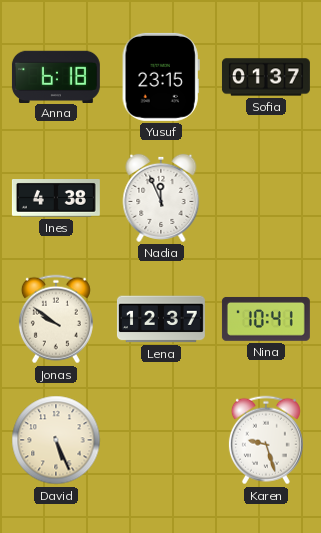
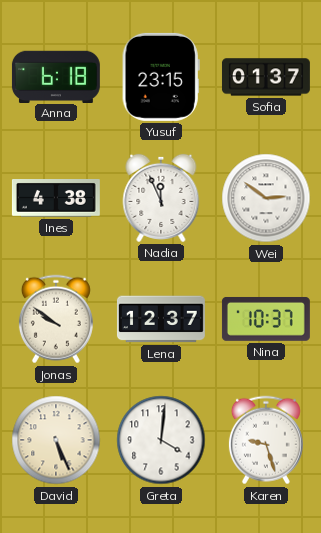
Wei: none -> 2:51
Nina: 10:41 -> 10:37
Greta: none -> 4:01
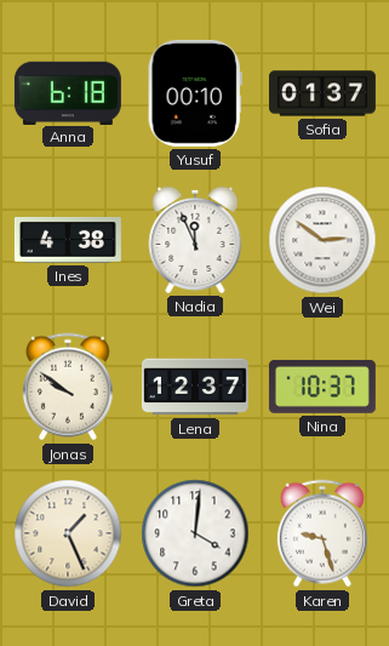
Yusuf: 23:15 -> 00:10
David: 5:26 -> 1:26
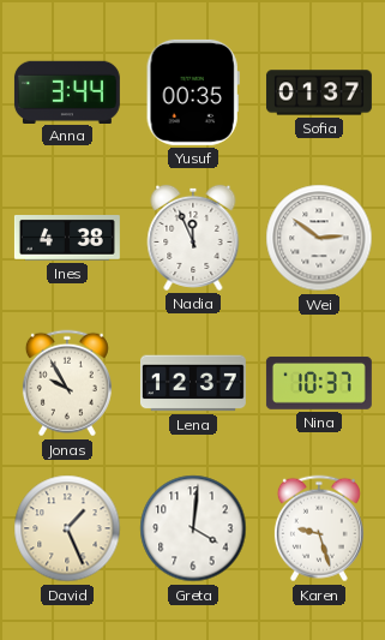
Anna: 6:18 -> 3:44
Yusuf: 00:10 -> 00:35
Jonas: 9:51 -> 9:55
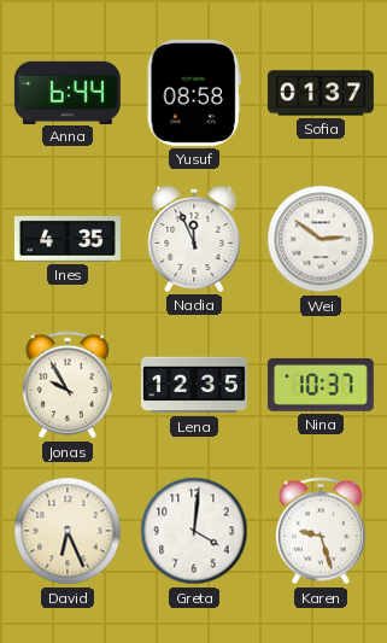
Anna: 3:44 -> 6:44
Yusuf: 00:35 -> 08:58
Ines: 4:38 -> 4:35
Lena: 12:37 -> 12:35
David: 1:26 -> 6:26
